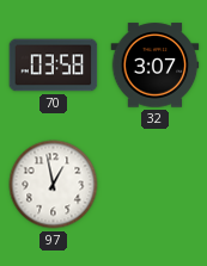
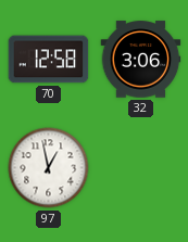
70: 03:58 -> 12:58
32: 3:07 -> 3:06
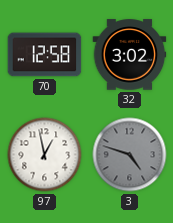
32: 3:06 -> 3:02
3: none -> 4:48
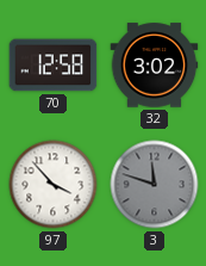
97: 12:58 -> 3:53
3: 4:48 -> 11:48
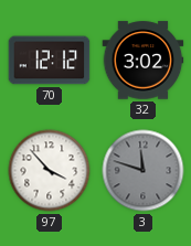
70: 12:58 -> 12:12
